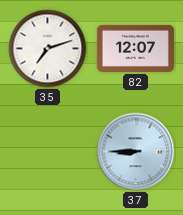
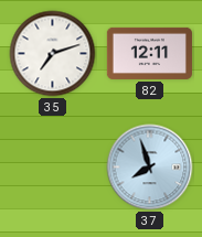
82: 12:07 -> 12:11
37: 8:45 -> 7:57
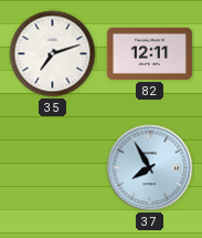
37: 7:57 -> 7:55
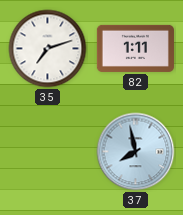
82: 12:11 -> 1:11
37: 7:55 -> 7:58
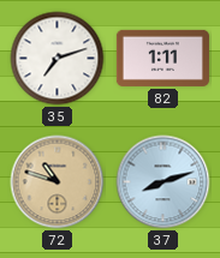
72: none -> 10:48
37: 7:58 -> 8:12
